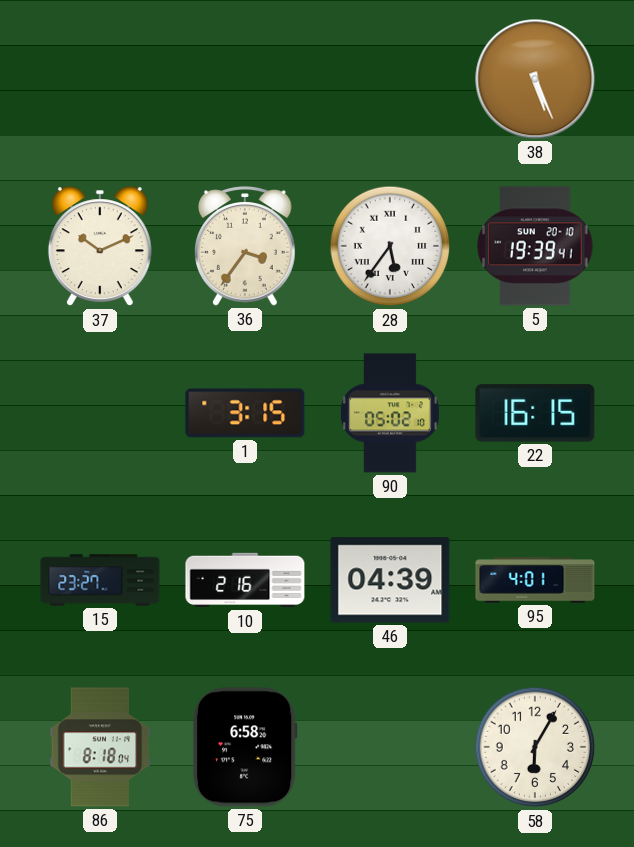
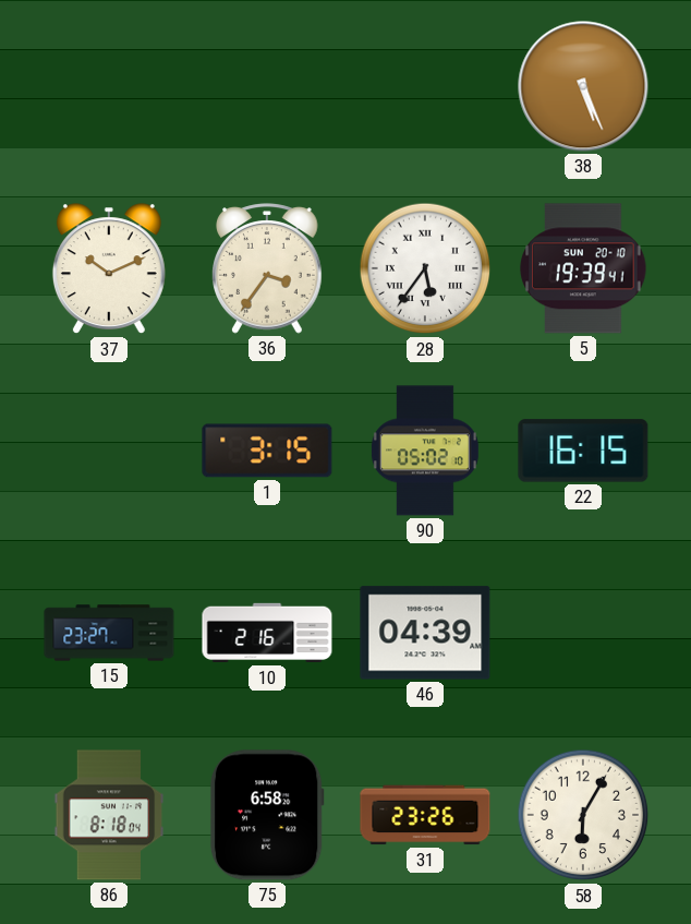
95: 4:01 -> none
31: none -> 23:26
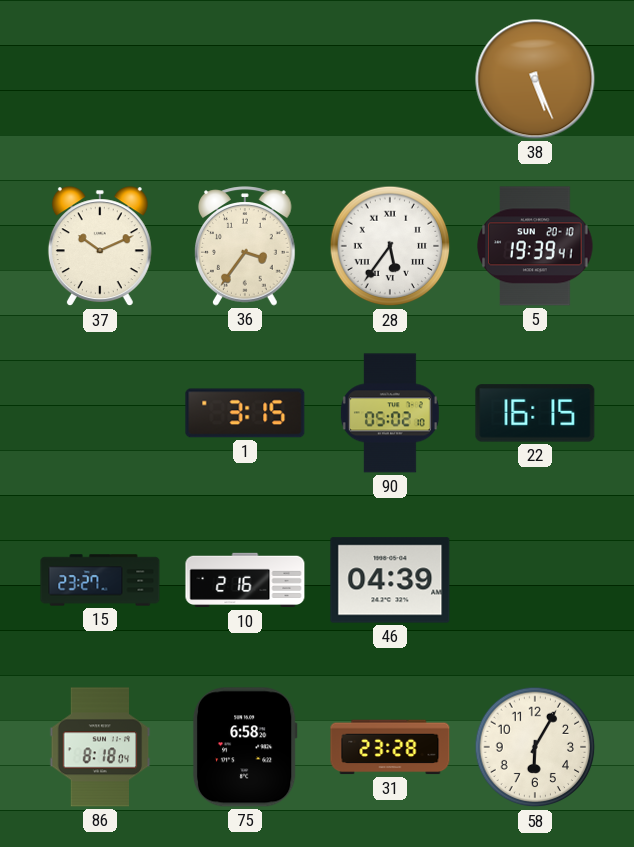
31: 23:26 -> 23:28
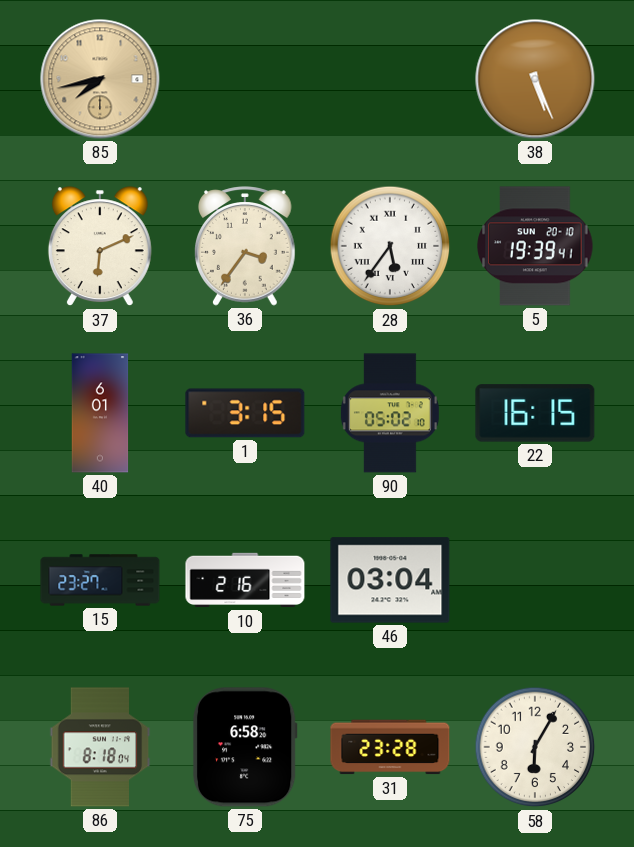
85: none -> 7:43
37: 10:11 -> 6:11
40: none -> 6:01
46: 04:39 -> 03:04
